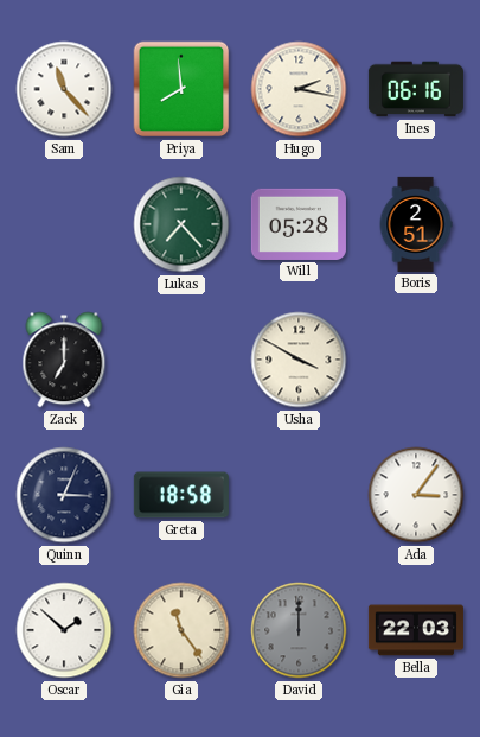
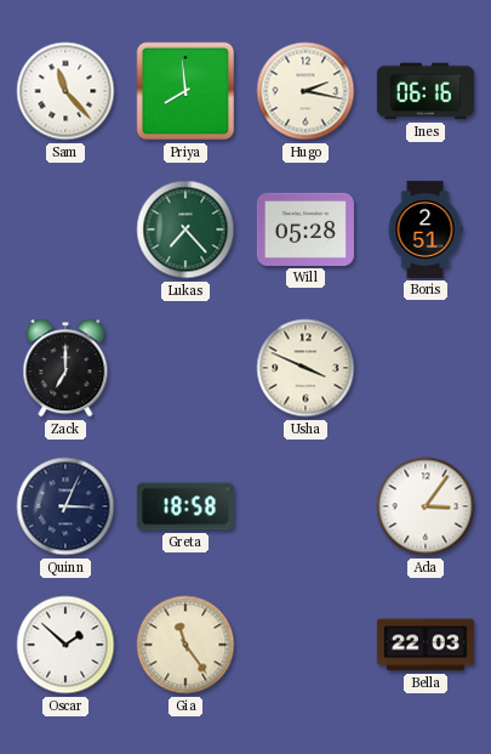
Usha: 3:50 -> 3:49
David: 12:00 -> none
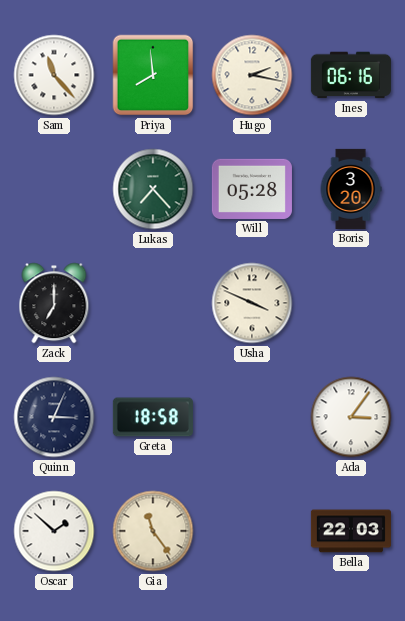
Boris: 2:51 -> 3:20
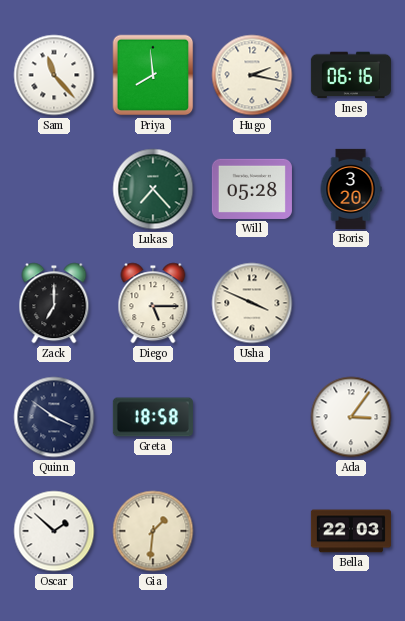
Diego: none -> 5:15
Quinn: 3:04 -> 3:51
Gia: 11:24 -> 1:31
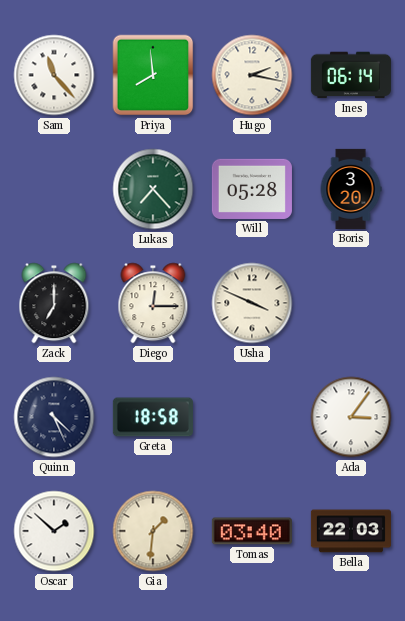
Ines: 06:16 -> 06:14
Diego: 5:15 -> 12:15
Quinn: 3:51 -> 4:26
Tomas: none -> 03:40
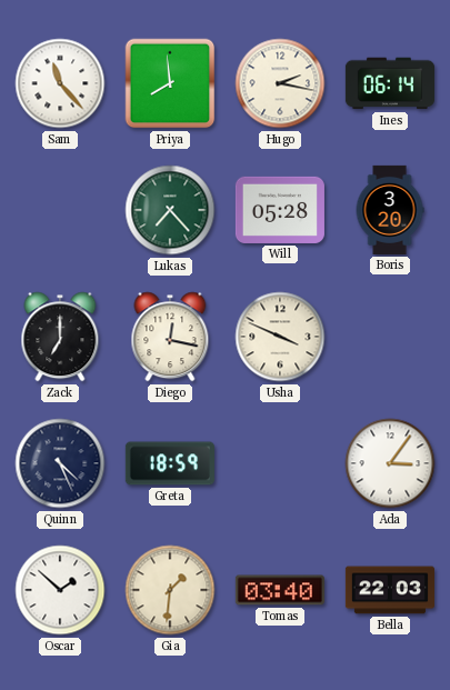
Diego: 12:15 -> 12:17
Greta: 18:58 -> 18:59
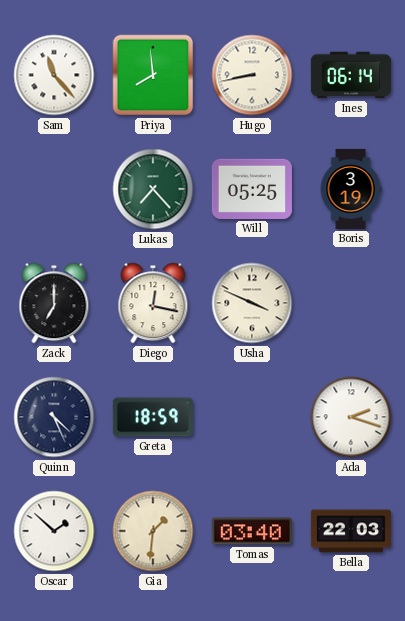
Hugo: 2:17 -> 8:43
Will: 05:28 -> 05:25
Boris: 3:20 -> 3:19
Ada: 3:06 -> 2:18
